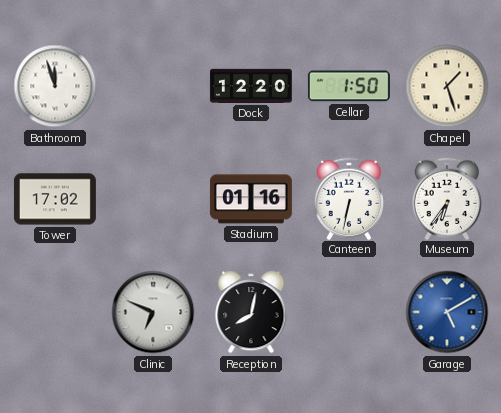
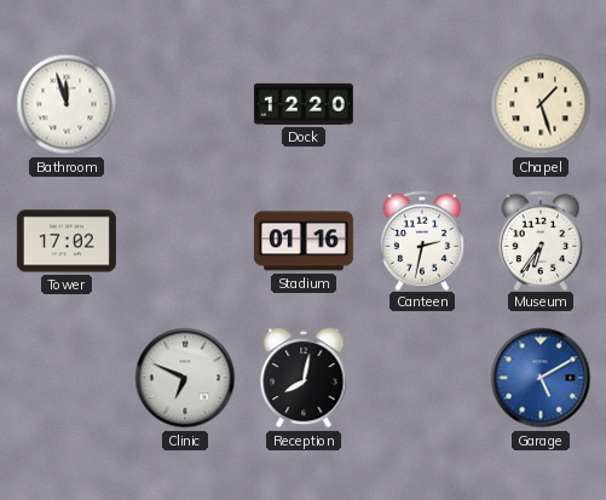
Cellar: 1:50 -> none
Canteen: 6:32 -> 2:32
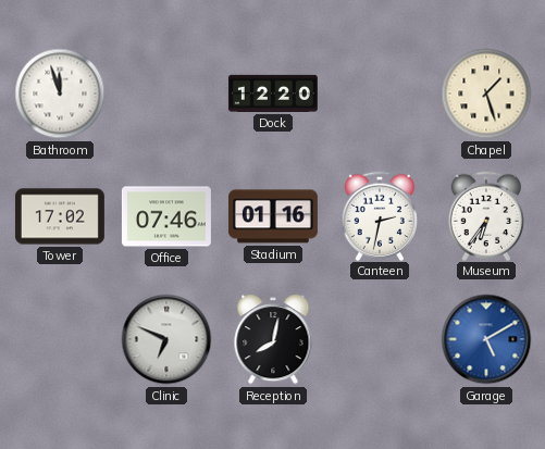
Office: none -> 07:46
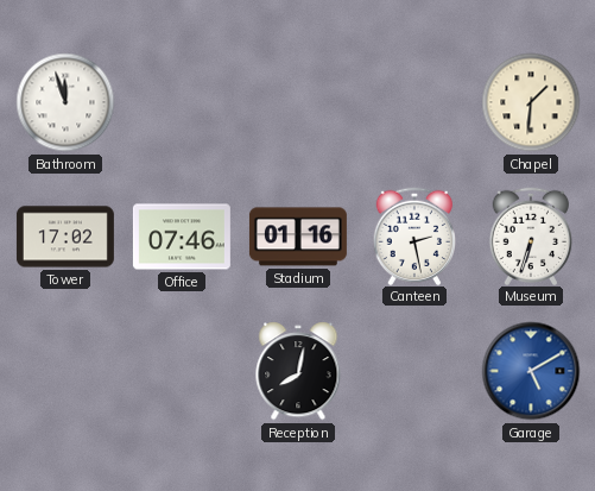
Dock: 12:20 -> none
Chapel: 1:27 -> 1:31
Canteen: 2:32 -> 2:28
Museum: 6:36 -> 6:33
Clinic: 6:49 -> none
